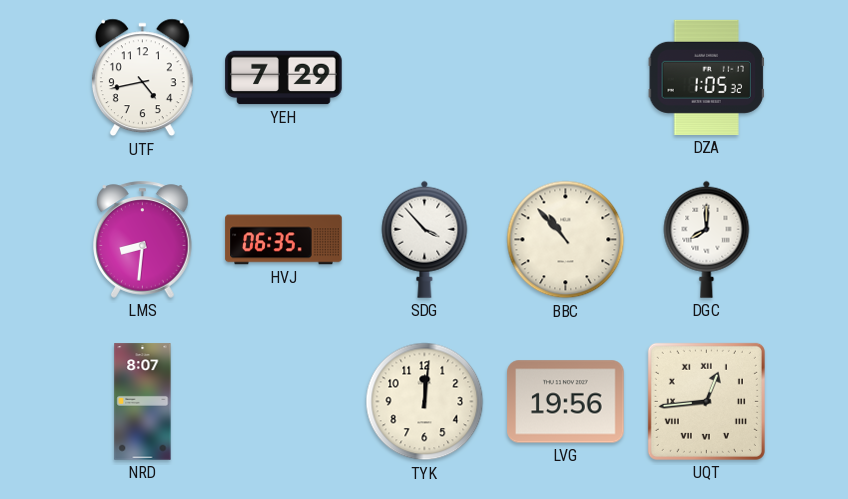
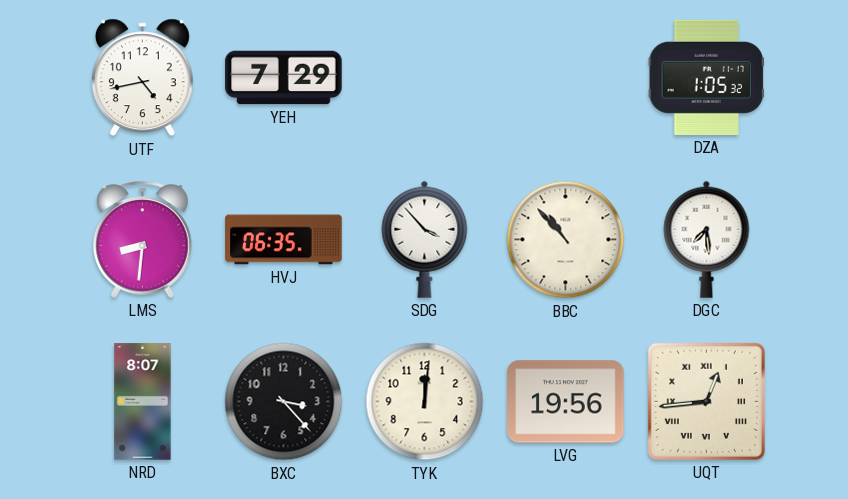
DGC: 8:00 -> 7:29
BXC: none -> 3:23
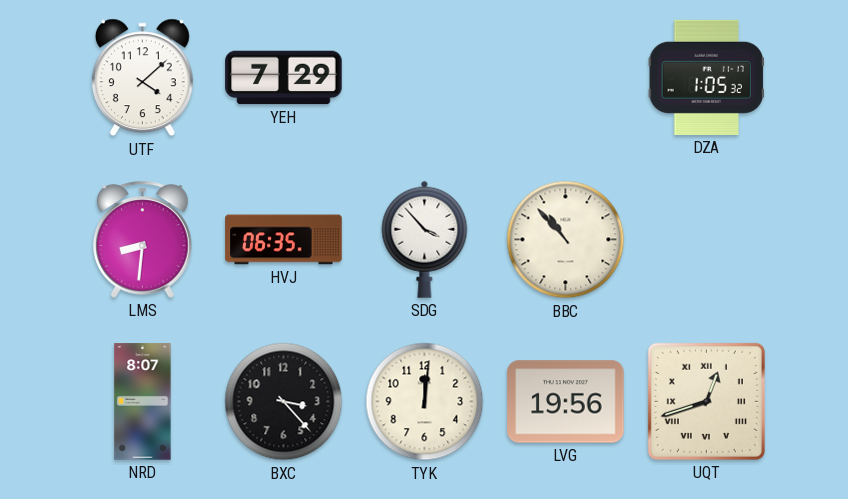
UTF: 4:43 -> 4:08
DGC: 7:29 -> none
UQT: 12:44 -> 12:42
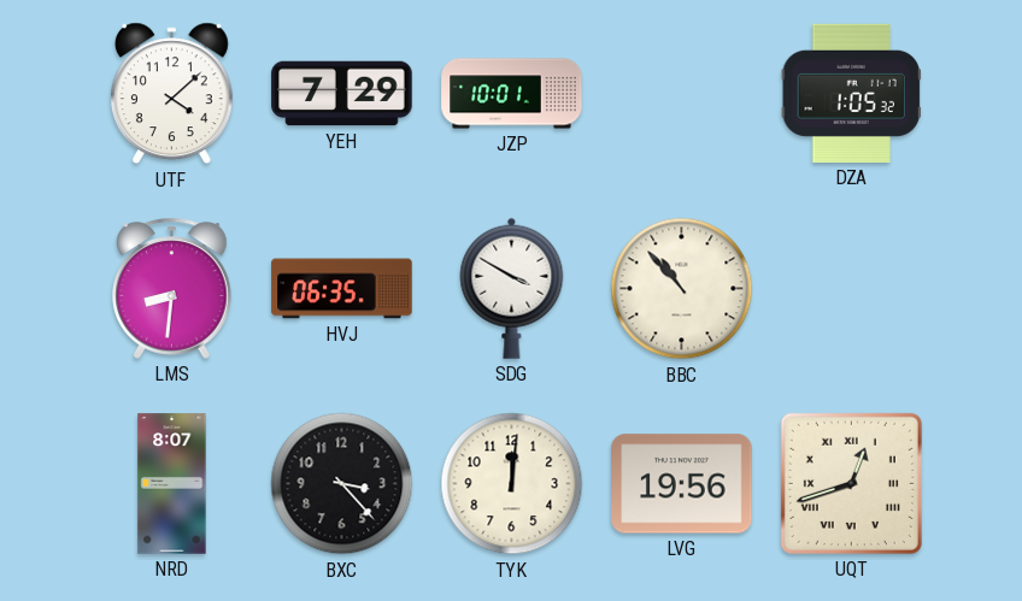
JZP: none -> 10:01
SDG: 3:53 -> 3:50
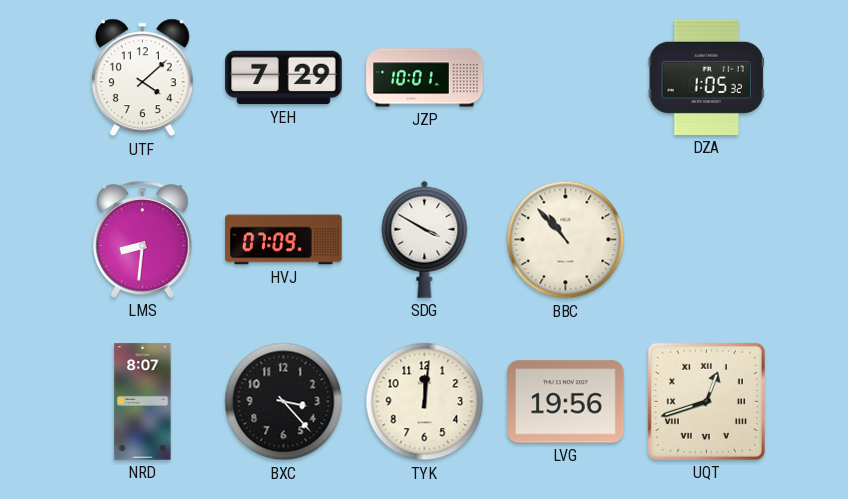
HVJ: 06:35 -> 07:09
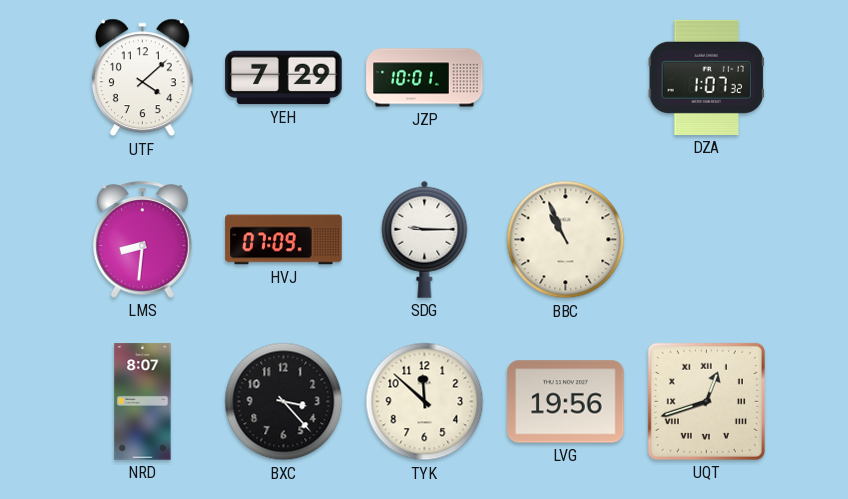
DZA: 1:05 -> 1:07
SDG: 3:50 -> 9:15
BBC: 10:53 -> 10:56
TYK: 12:01 -> 11:52
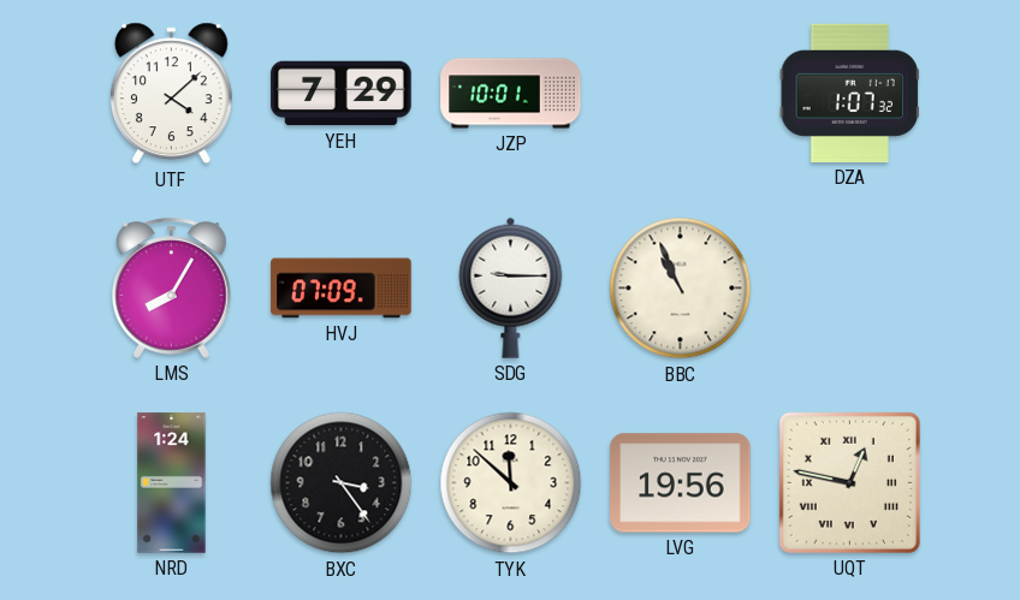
LMS: 8:31 -> 8:05
NRD: 8:07 -> 1:24
BXC: 3:23 -> 3:24
UQT: 12:42 -> 12:47
